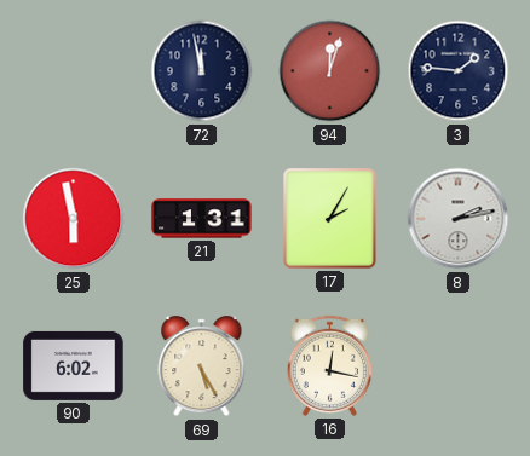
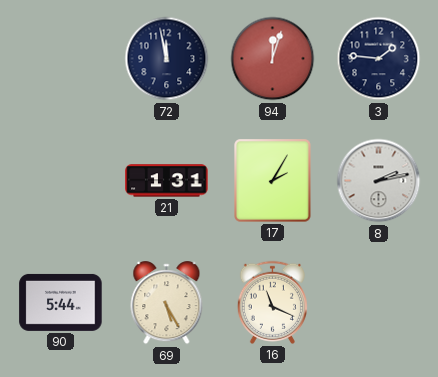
25: 5:58 -> none
90: 6:02 -> 5:44
16: 12:17 -> 11:19
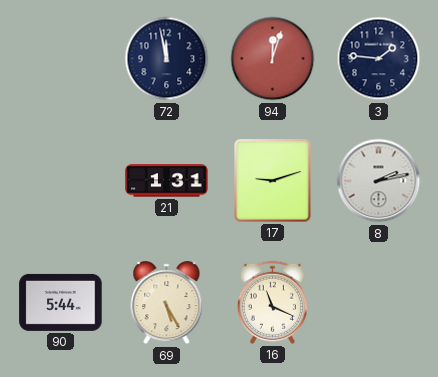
17: 2:05 -> 9:12
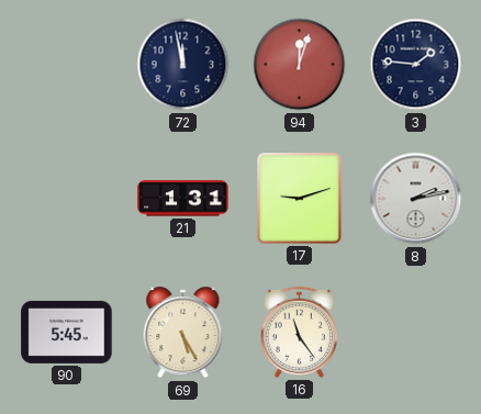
90: 5:44 -> 5:45
16: 11:19 -> 11:24
